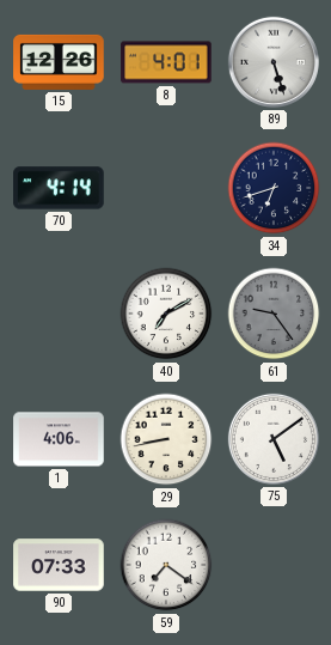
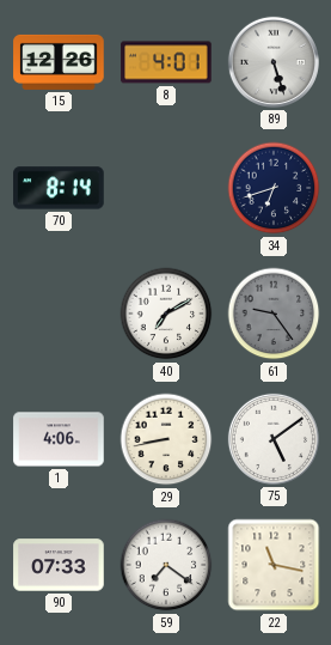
70: 4:14 -> 8:14
22: none -> 11:17
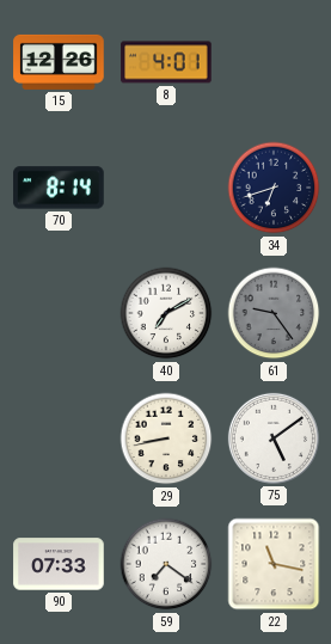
89: 5:27 -> none
1: 4:06 -> none
